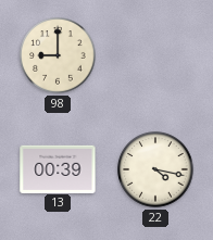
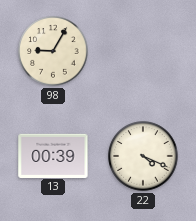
98: 9:00 -> 9:05
22: 4:17 -> 4:19
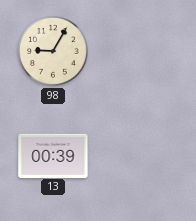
22: 4:19 -> none
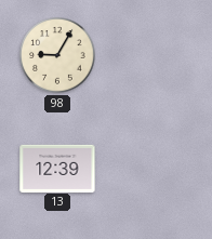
13: 00:39 -> 12:39
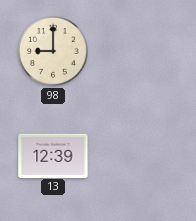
98: 9:05 -> 9:00
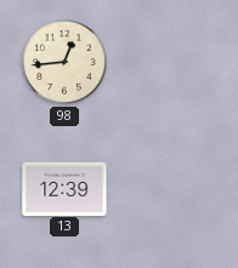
98: 9:00 -> 12:44
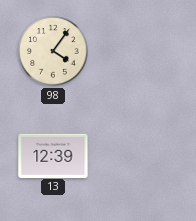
98: 12:44 -> 4:06
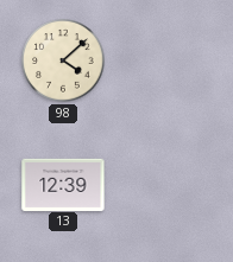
98: 4:06 -> 4:08
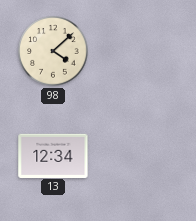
13: 12:39 -> 12:34
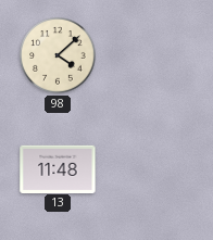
13: 12:34 -> 11:48
